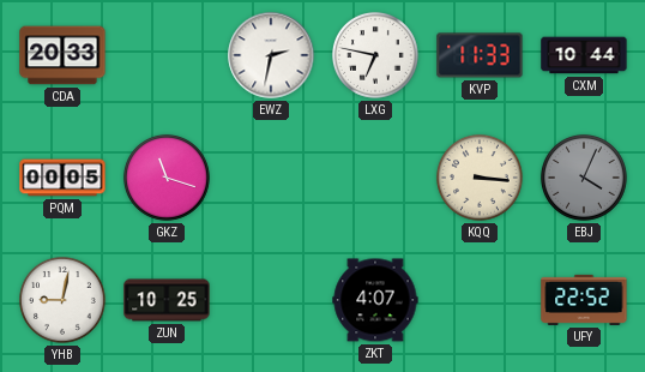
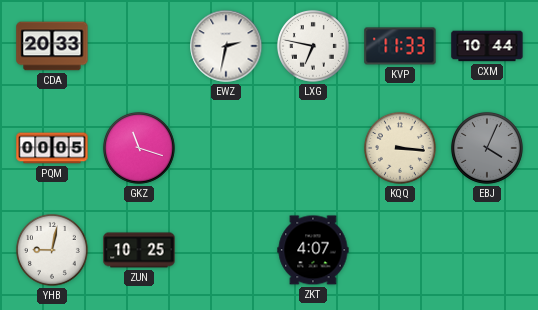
UFY: 22:52 -> none
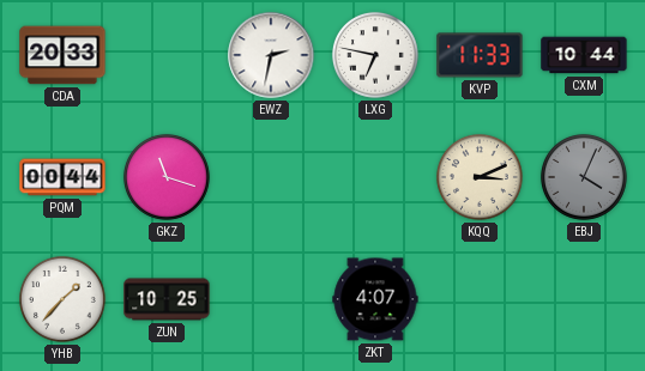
PQM: 00:05 -> 00:44
KQQ: 3:16 -> 3:11
YHB: 9:02 -> 1:37
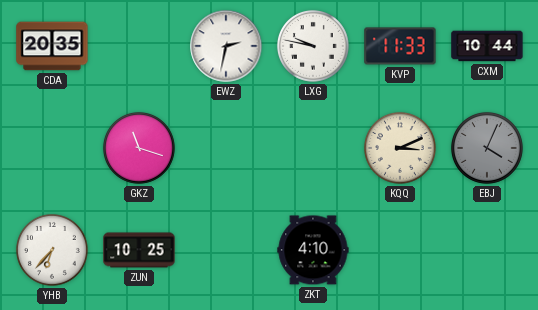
CDA: 20:33 -> 20:35
LXG: 6:47 -> 9:47
PQM: 00:44 -> none
YHB: 1:37 -> 6:37
ZKT: 4:07 -> 4:10
